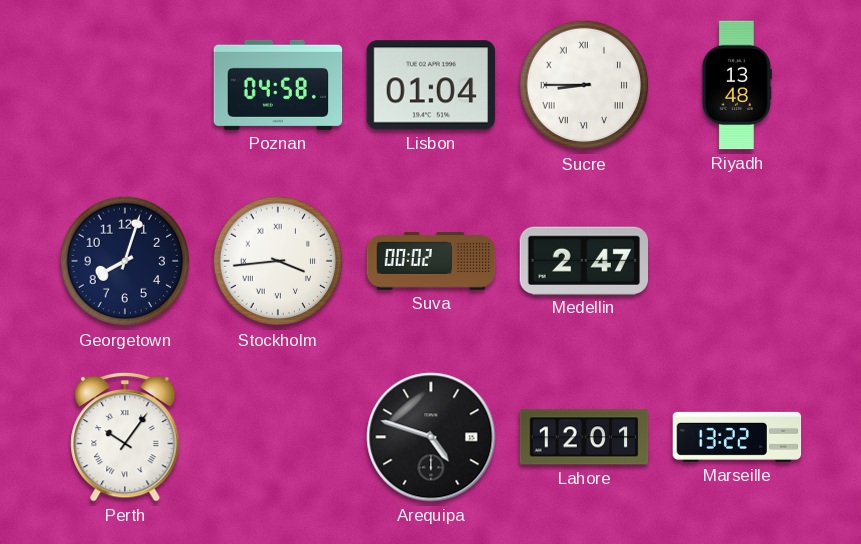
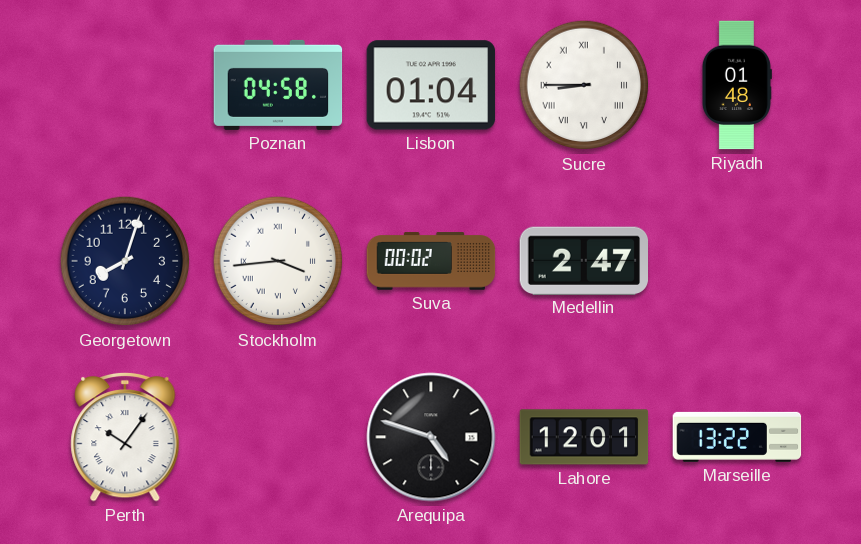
Riyadh: 13:48 -> 01:48
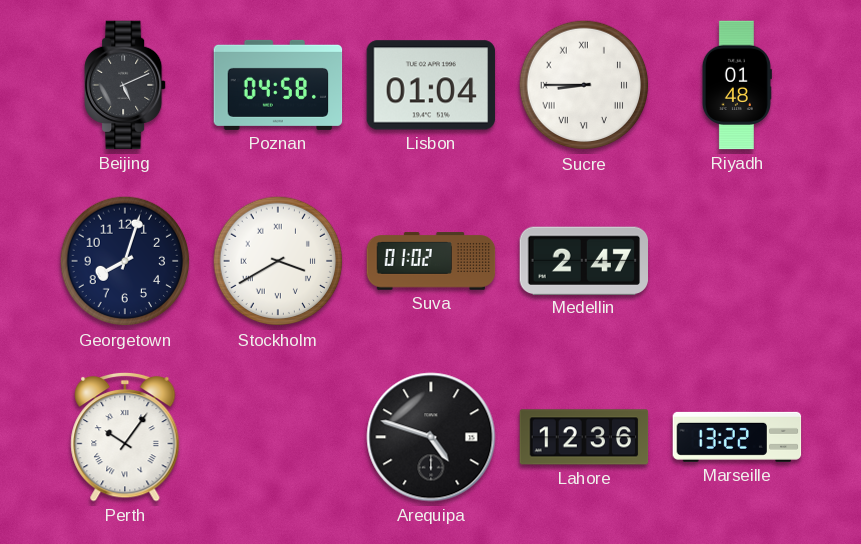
Beijing: none -> 5:11
Stockholm: 3:44 -> 3:40
Suva: 00:02 -> 01:02
Lahore: 12:01 -> 12:36
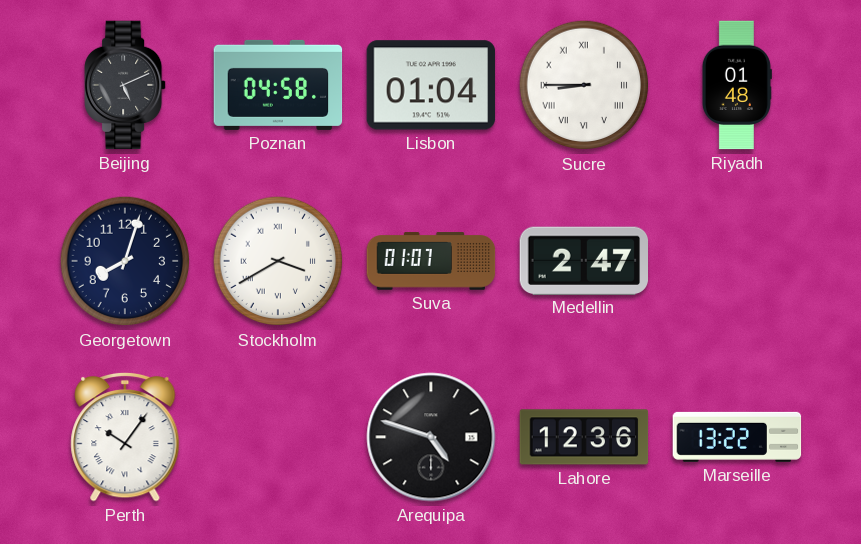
Suva: 01:02 -> 01:07
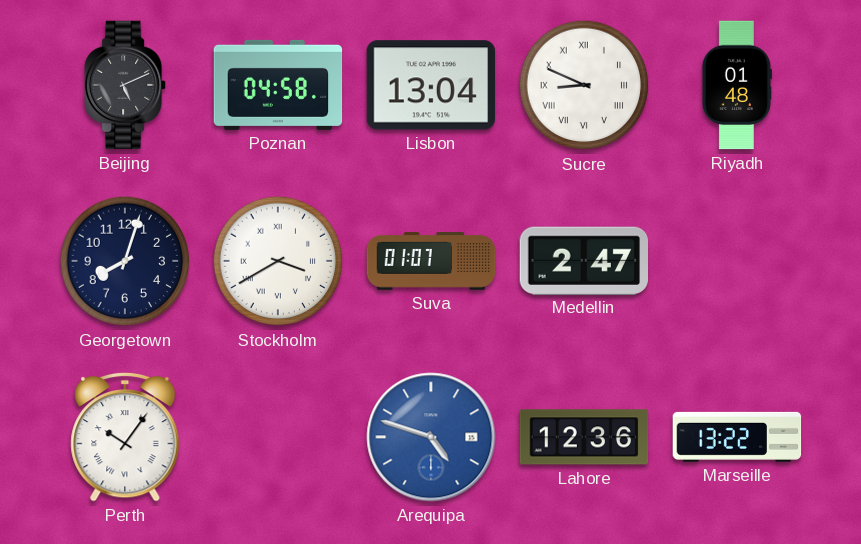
Lisbon: 01:04 -> 13:04
Sucre: 8:45 -> 8:49
Arequipa dial: black -> blue
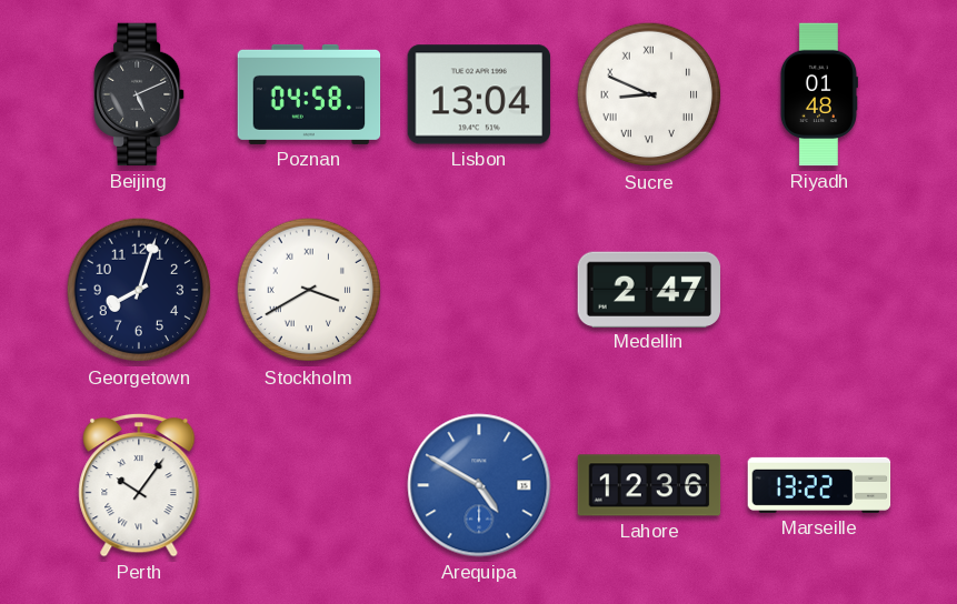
Suva: 01:07 -> none
Arequipa: 4:48 -> 4:50
